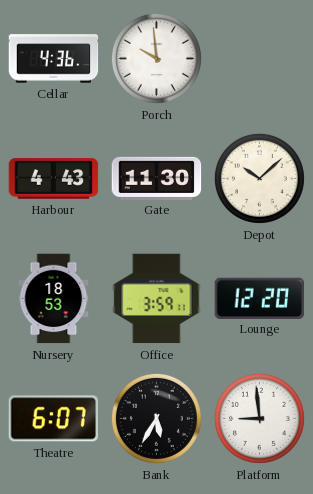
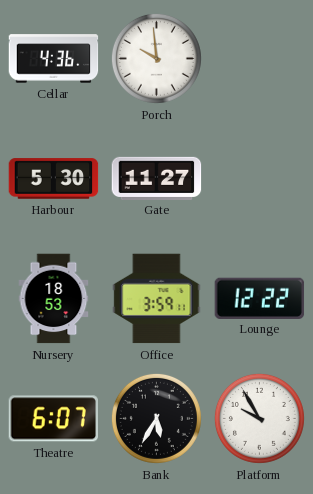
Harbour: 4:43 -> 5:30
Gate: 11:30 -> 11:27
Depot: 10:08 -> none
Lounge: 12:20 -> 12:22
Platform: 8:59 -> 9:55
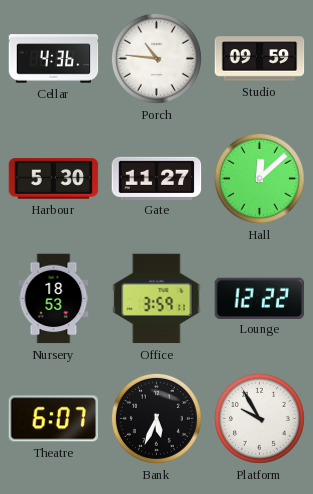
Porch: 9:59 -> 10:46
Studio: none -> 09:59
Hall: none -> 12:08
Bank: 5:35 -> 5:34
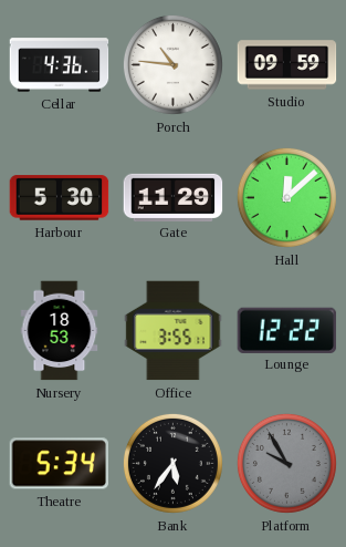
Gate: 11:27 -> 11:29
Office: 3:59 -> 3:55
Theatre: 6:07 -> 5:34
Bank: 5:34 -> 5:36
Platform dial: white -> grey
